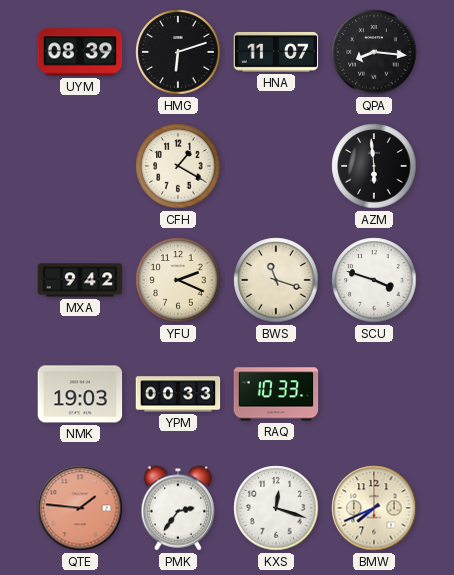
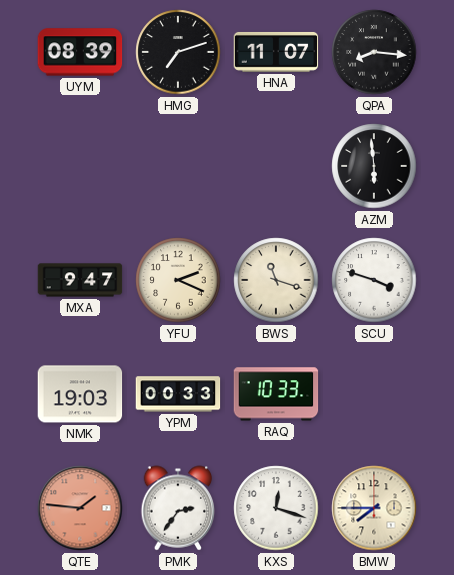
HMG: 6:12 -> 7:12
CFH: 1:20 -> none
MXA: 9:42 -> 9:47
BMW: 7:41 -> 7:45
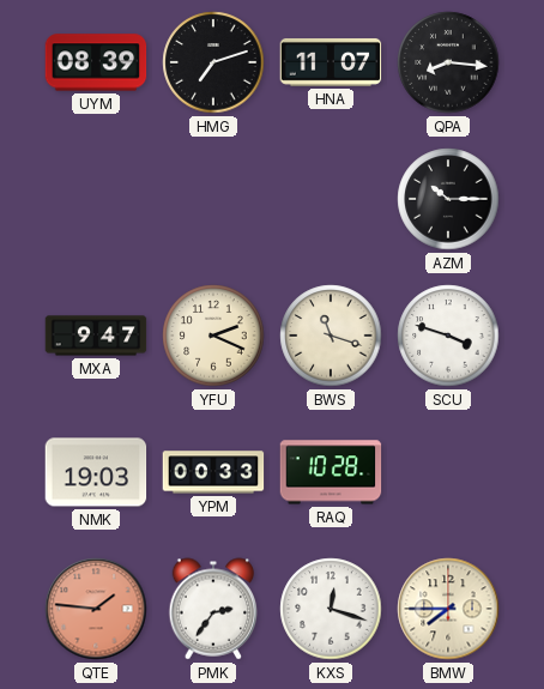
AZM: 5:59 -> 10:15
RAQ: 10:33 -> 10:28
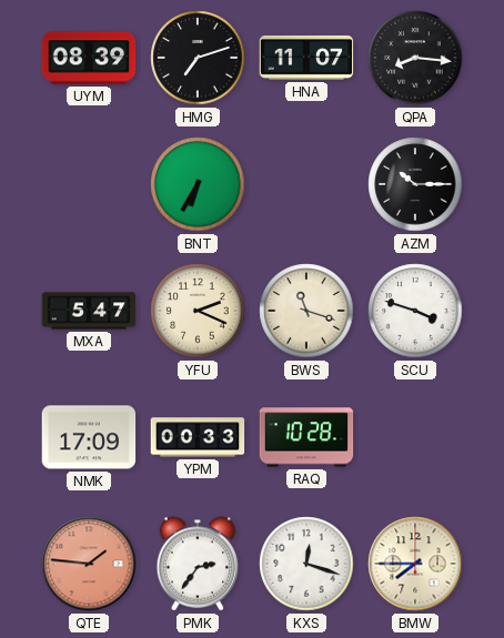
BNT: none -> 6:35
MXA: 9:47 -> 5:47
NMK: 19:03 -> 17:09
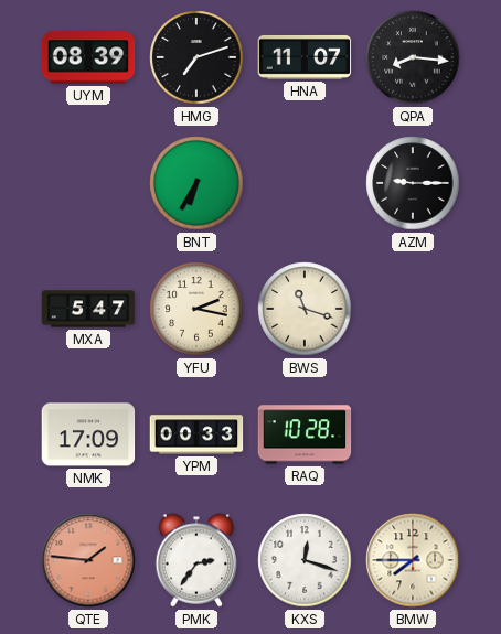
AZM: 10:15 -> 9:15
YFU: 2:19 -> 2:17
SCU: 3:48 -> none
